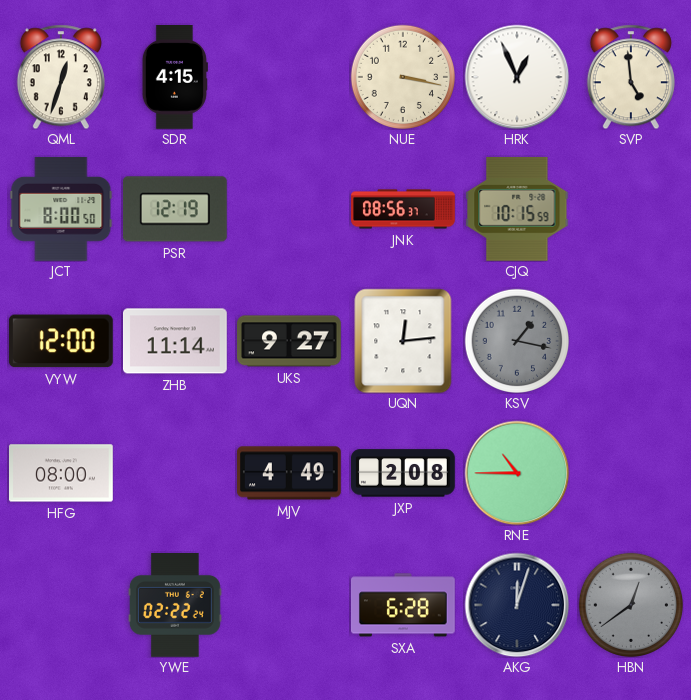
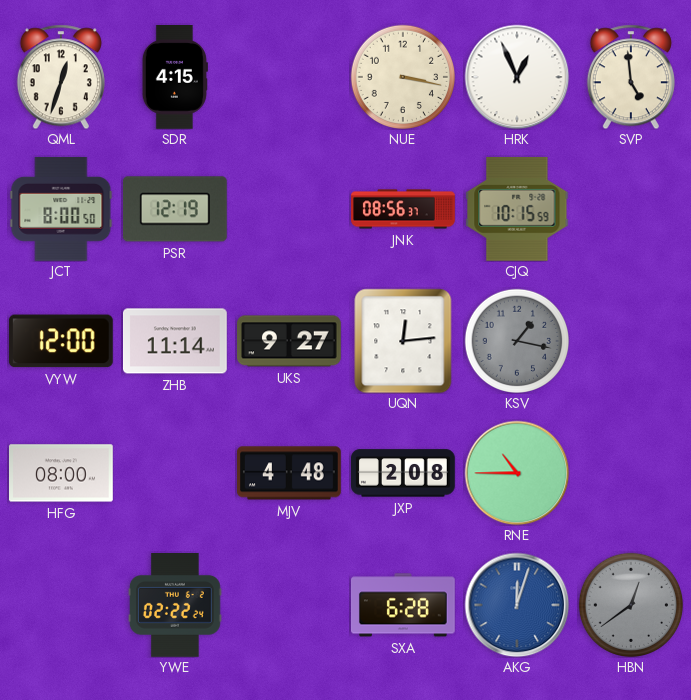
MJV: 4:49 -> 4:48
AKG dial: navy -> blue
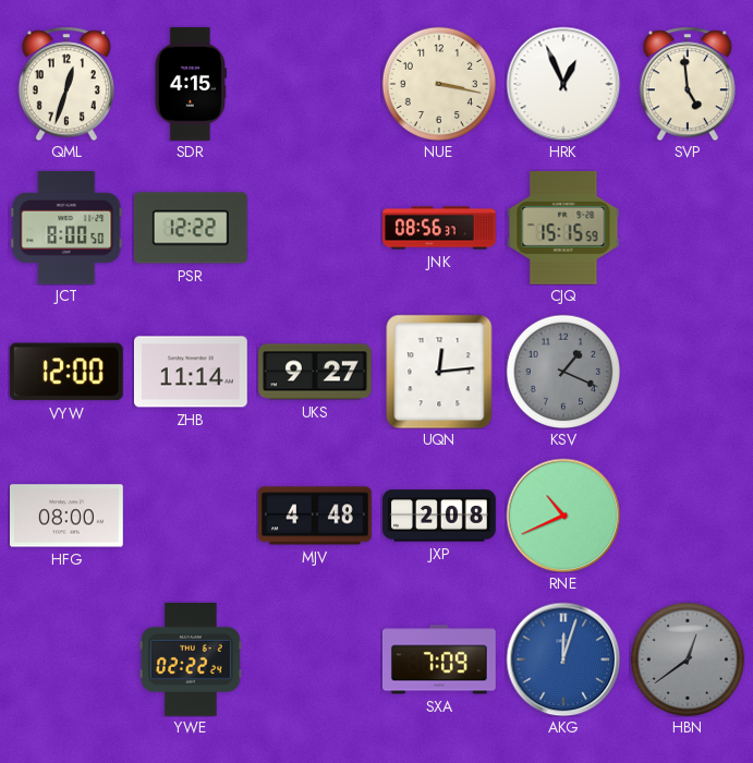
PSR: 12:19 -> 12:22
CJQ: 10:15 -> 15:15
KSV: 1:17 -> 1:19
RNE: 10:45 -> 10:41
SXA: 6:28 -> 7:09
